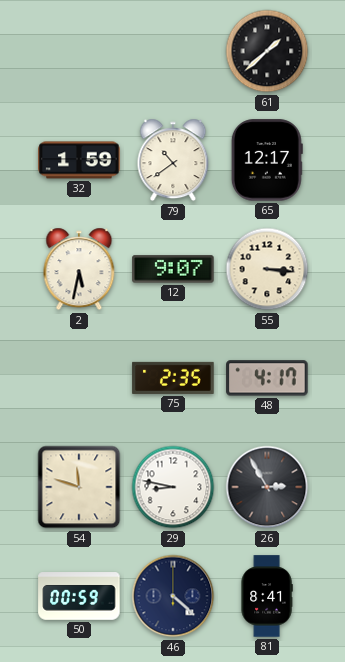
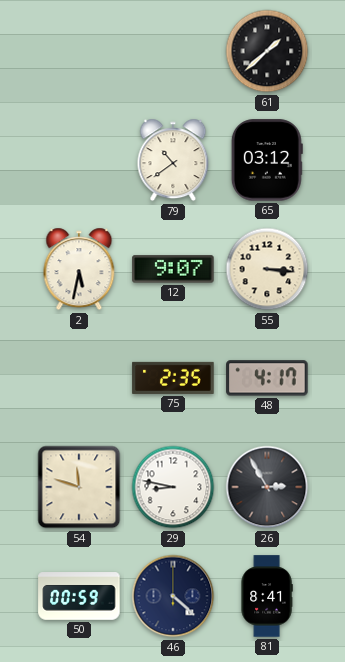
32: 1:59 -> none
65: 12:17 -> 03:12
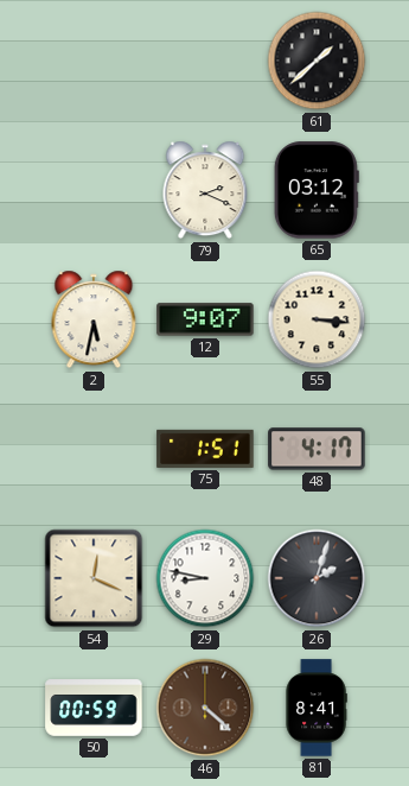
79: 10:39 -> 2:19
75: 2:35 -> 1:51
54: 11:48 -> 12:19
26: 2:55 -> 2:03
46 dial: navy -> brown
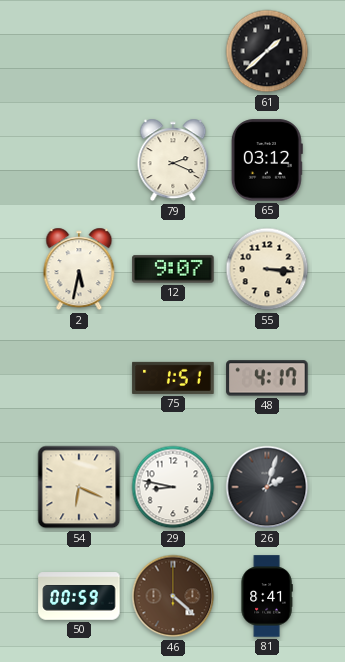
54: 12:19 -> 6:19
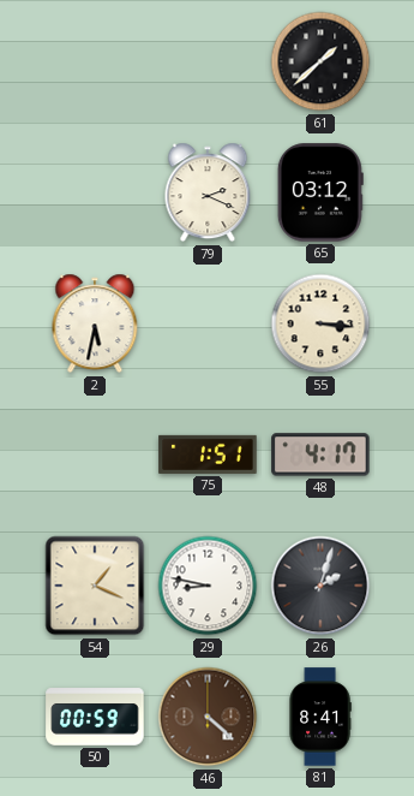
12: 9:07 -> none
54: 6:19 -> 1:19
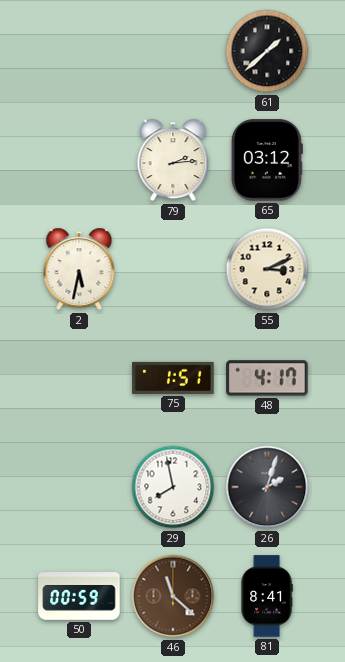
79: 2:19 -> 2:14
55: 3:16 -> 3:11
54: 1:19 -> none
29: 8:47 -> 7:58
46: 4:22 -> 11:22
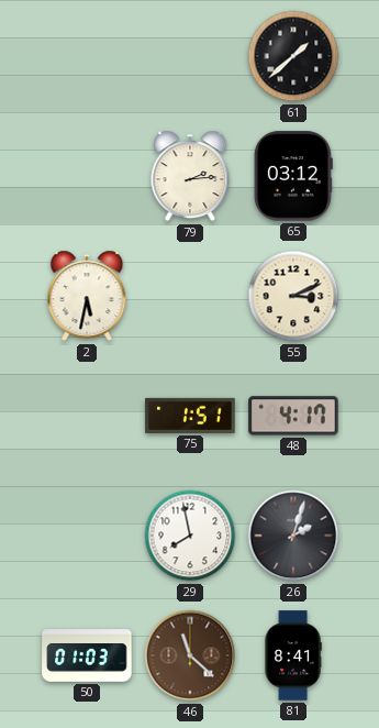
50: 00:59 -> 01:03
